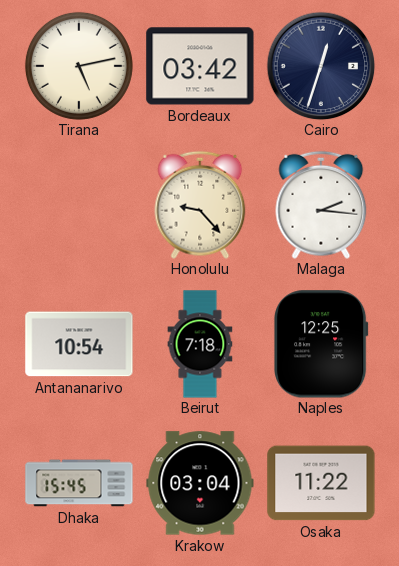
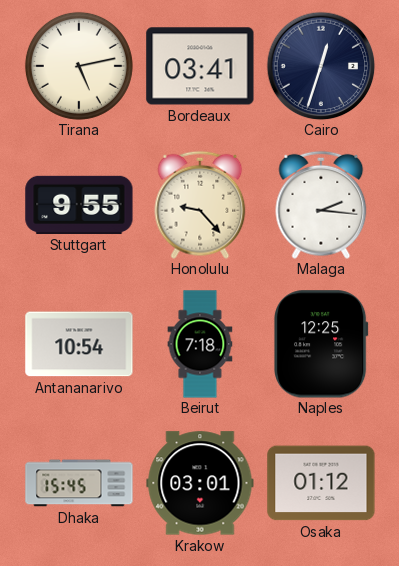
Bordeaux: 03:42 -> 03:41
Stuttgart: none -> 9:55
Krakow: 03:04 -> 03:01
Osaka: 11:22 -> 01:12
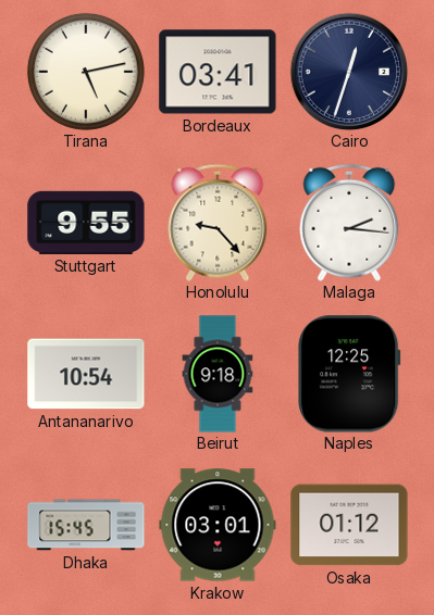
Beirut: 7:18 -> 9:18
